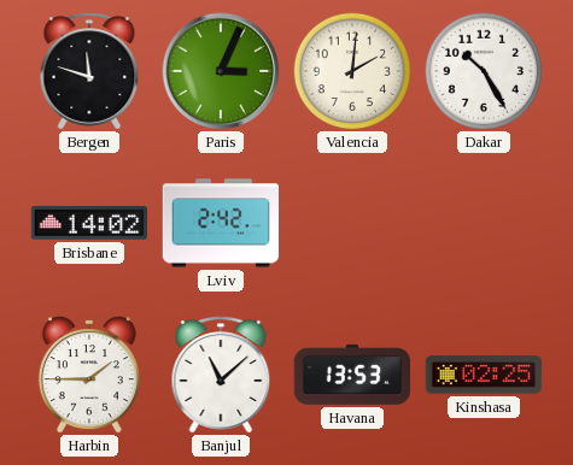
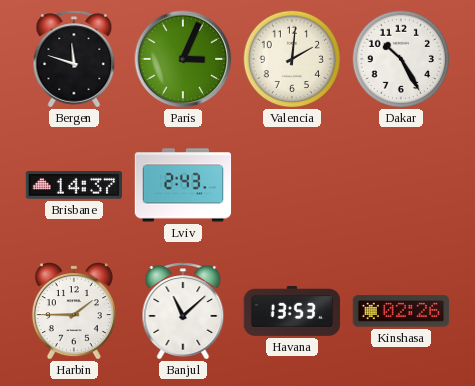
Brisbane: 14:02 -> 14:37
Lviv: 2:42 -> 2:43
Kinshasa: 02:25 -> 02:26
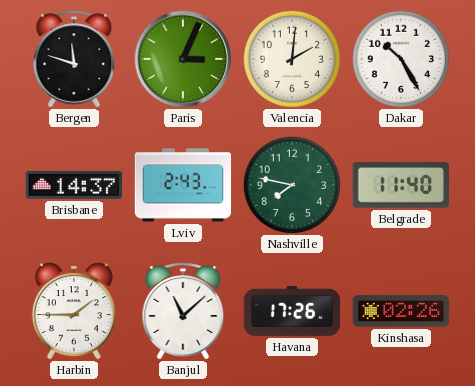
Nashville: none -> 7:47
Belgrade: none -> 11:40
Havana: 13:53 -> 17:26
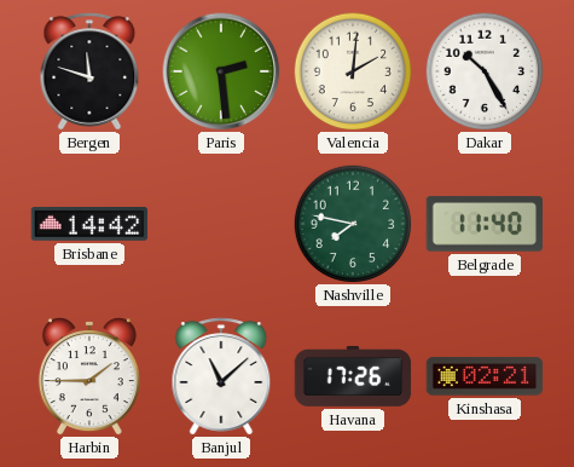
Paris: 3:04 -> 2:29
Brisbane: 14:37 -> 14:42
Lviv: 2:43 -> none
Kinshasa: 02:26 -> 02:21
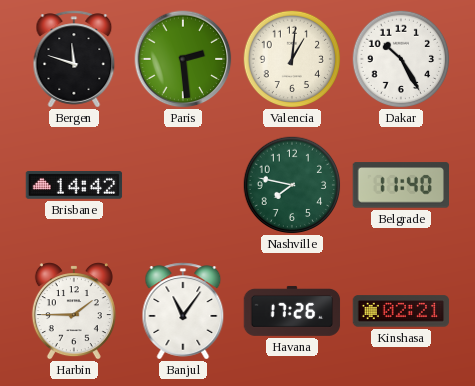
Valencia: 2:01 -> 1:01
Banjul: 11:08 -> 11:06
